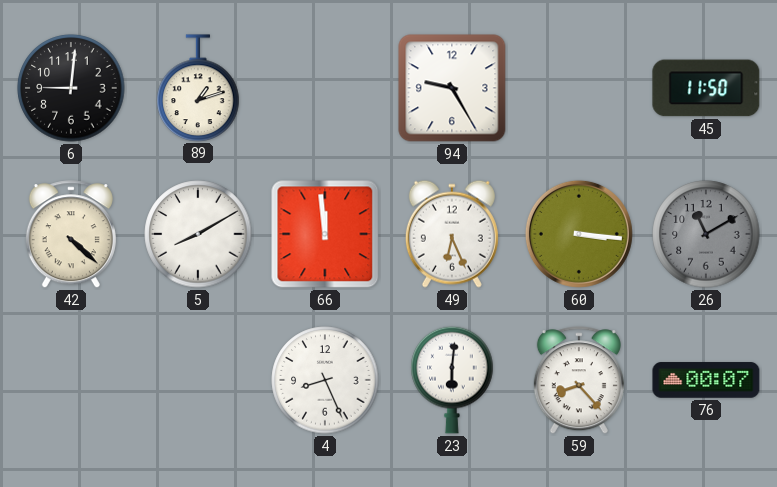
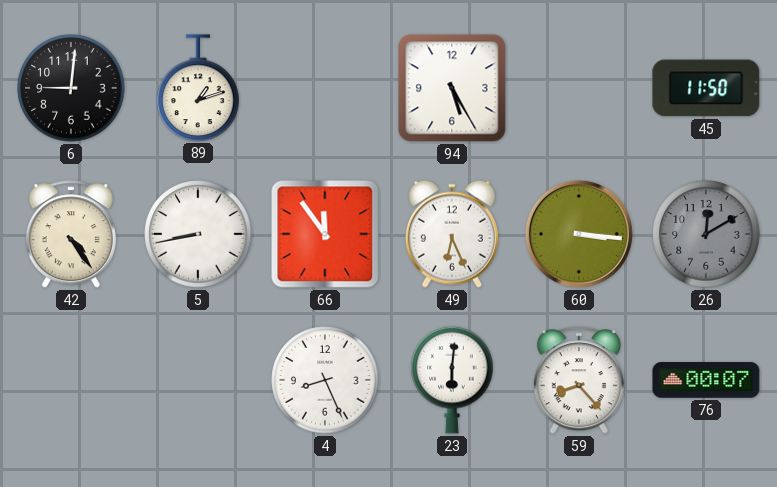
94: 9:25 -> 5:25
42: 4:22 -> 4:24
5: 8:10 -> 8:43
66: 11:59 -> 11:54
26: 11:10 -> 12:10
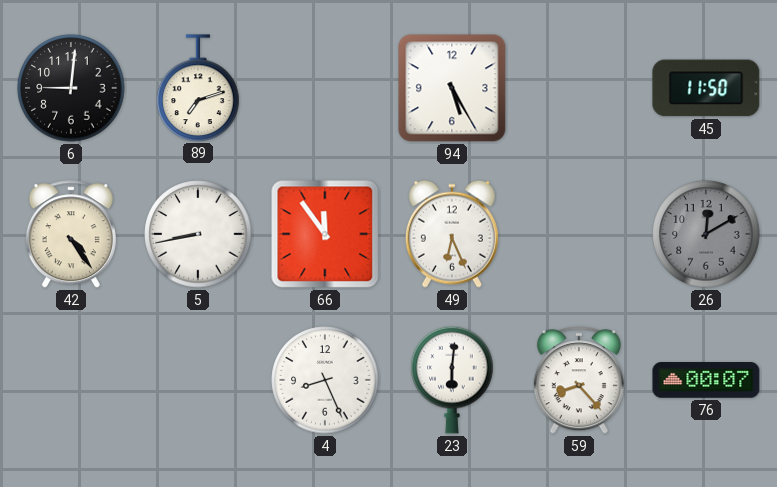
89: 1:12 -> 7:12
60: 3:16 -> none
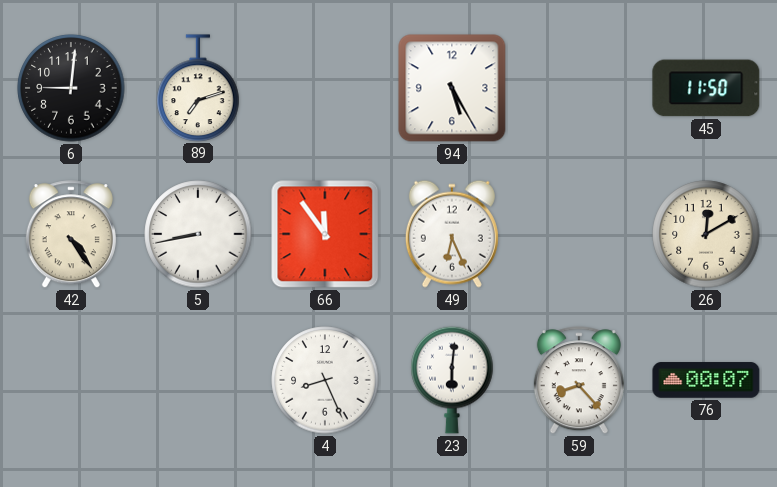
26 dial: grey -> cream
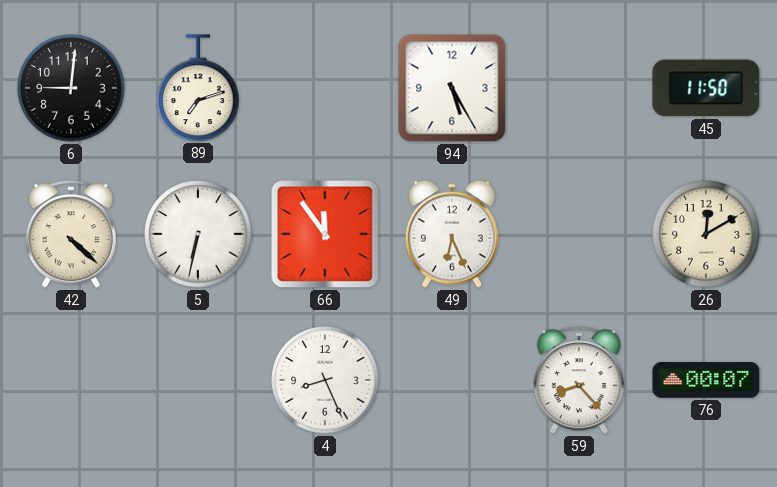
42: 4:24 -> 4:22
5: 8:43 -> 6:32
23: 6:01 -> none
